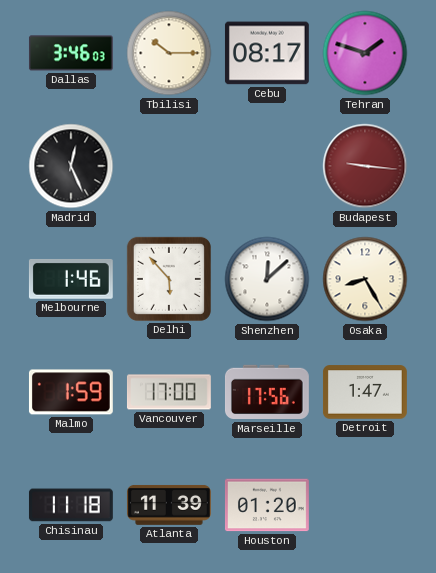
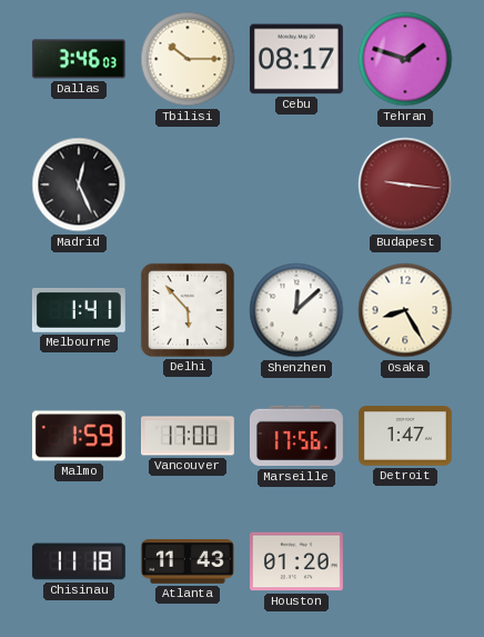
Melbourne: 1:46 -> 1:41
Atlanta: 11:39 -> 11:43
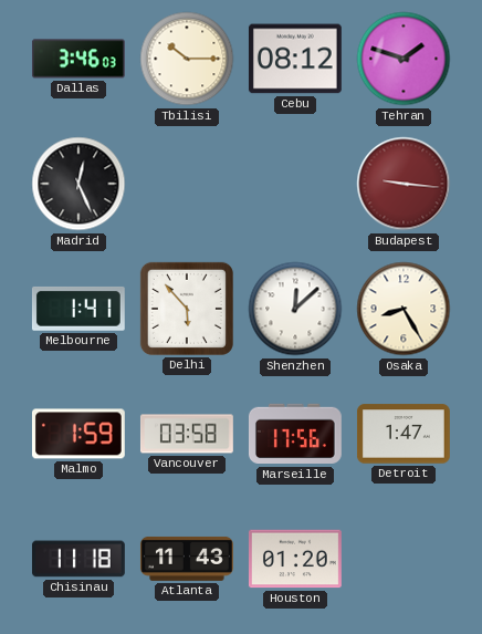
Cebu: 08:17 -> 08:12
Vancouver: 17:00 -> 03:58
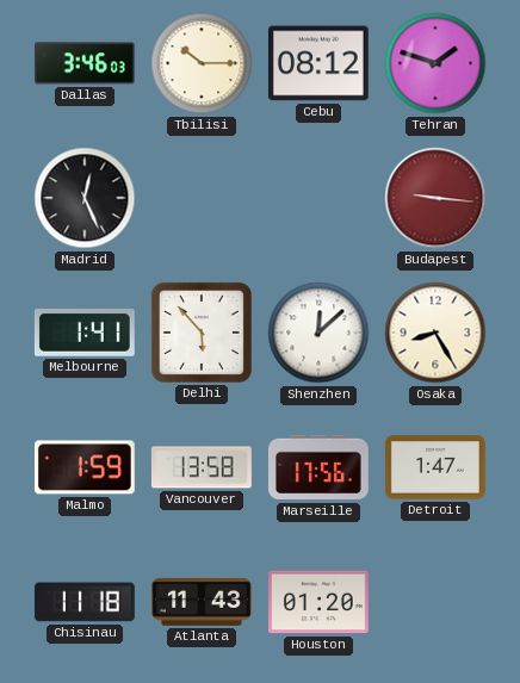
Vancouver: 03:58 -> 13:58
